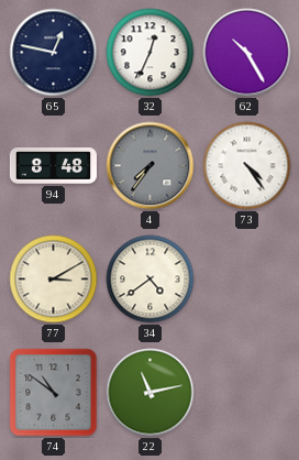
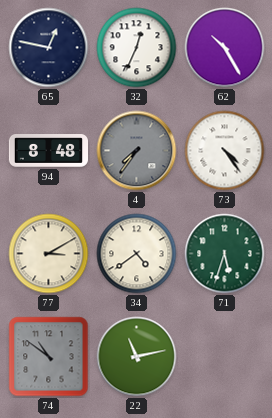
71: none -> 5:33
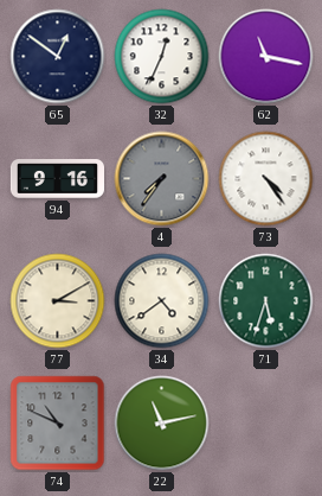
65: 12:47 -> 12:51
62: 10:25 -> 11:17
94: 8:48 -> 9:16
74: 10:51 -> 10:49
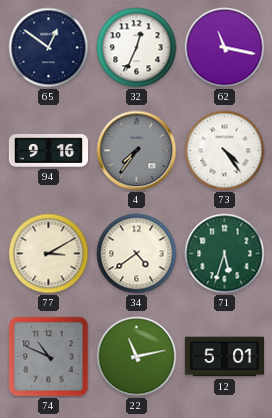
12: none -> 5:01
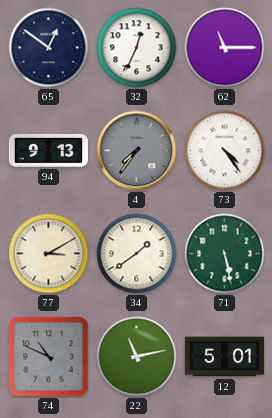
62: 11:17 -> 11:15
94: 9:16 -> 9:13
34: 4:39 -> 1:39
71: 5:33 -> 5:28
